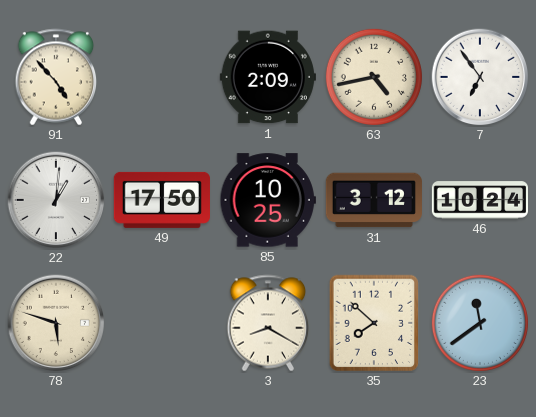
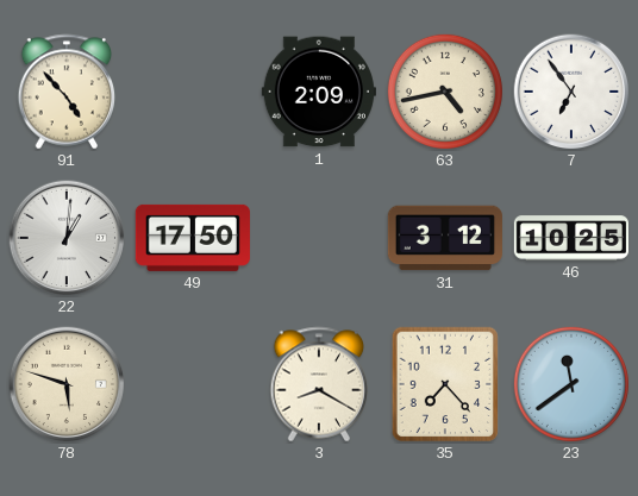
85: 10:25 -> none
46: 10:24 -> 10:25
35: 7:52 -> 7:23
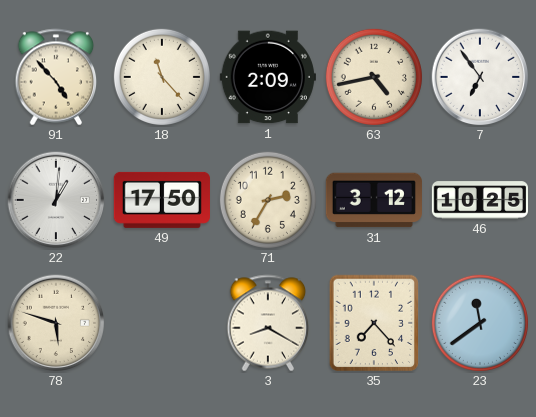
18: none -> 11:23
71: none -> 2:35
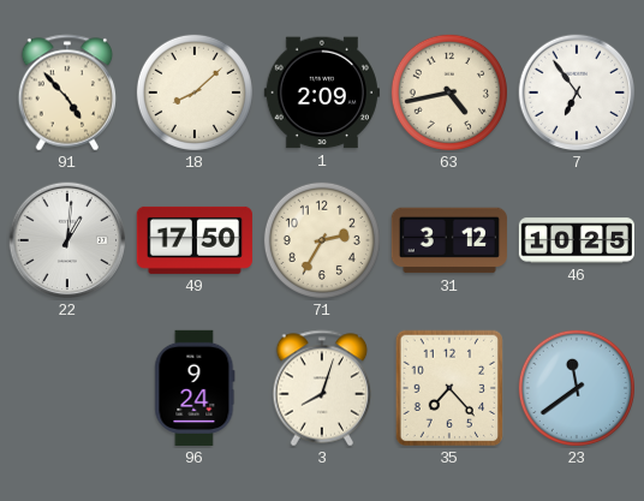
18: 11:23 -> 8:08
78: 5:48 -> none
96: none -> 9:24
3: 8:20 -> 8:03
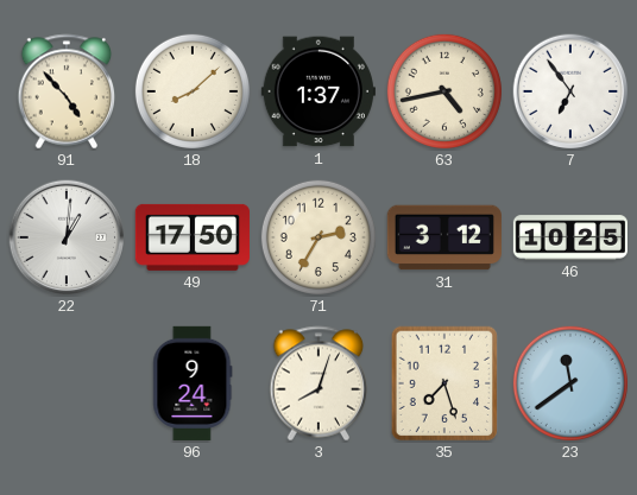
1: 2:09 -> 1:37
35: 7:23 -> 7:27
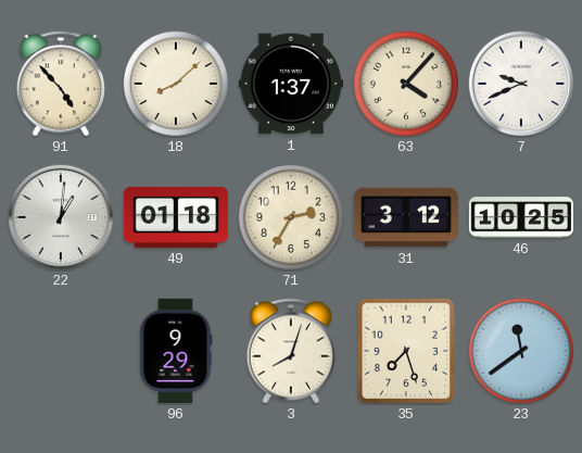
63: 4:43 -> 4:07
7: 6:54 -> 9:41
49: 17:50 -> 01:18
96: 9:24 -> 9:29
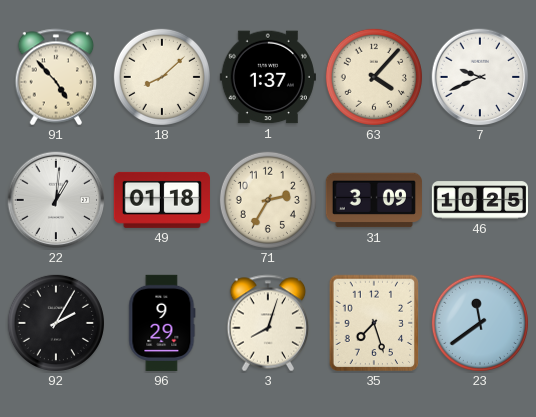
31: 3:12 -> 3:09
92: none -> 2:05
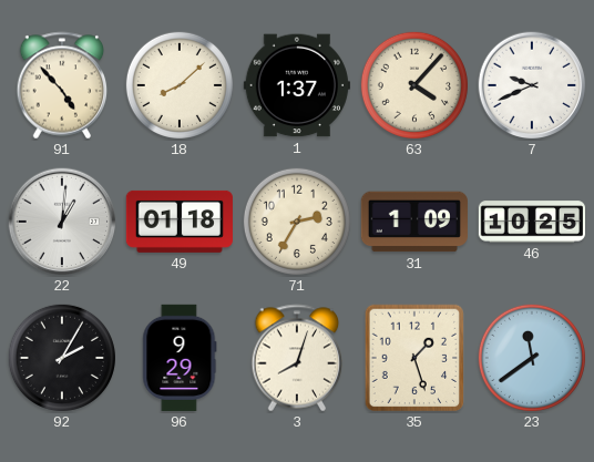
31: 3:09 -> 1:09
35: 7:27 -> 1:27
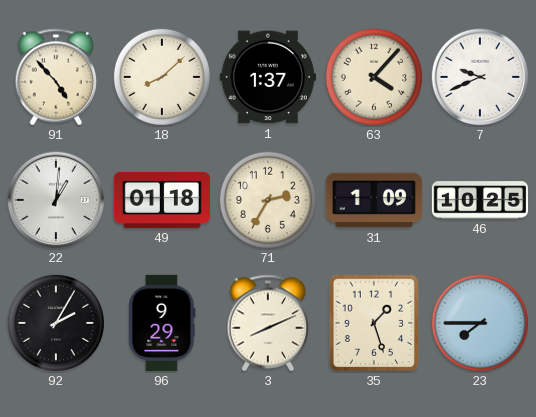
3: 8:03 -> 8:11
23: 11:39 -> 7:45
